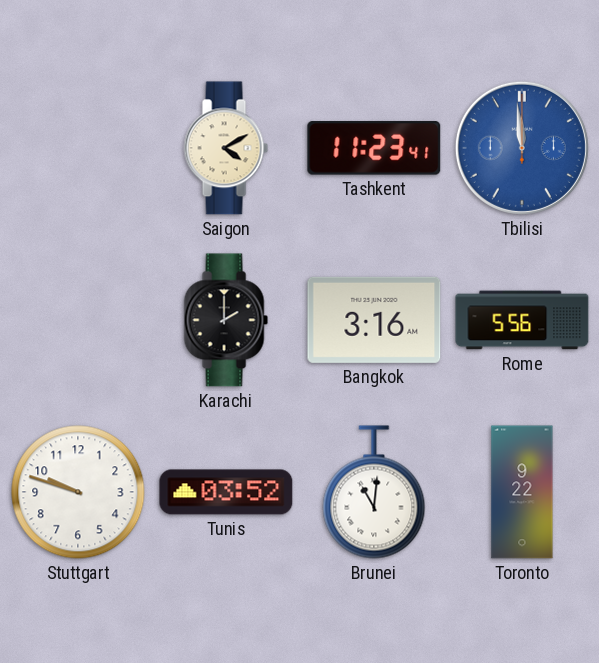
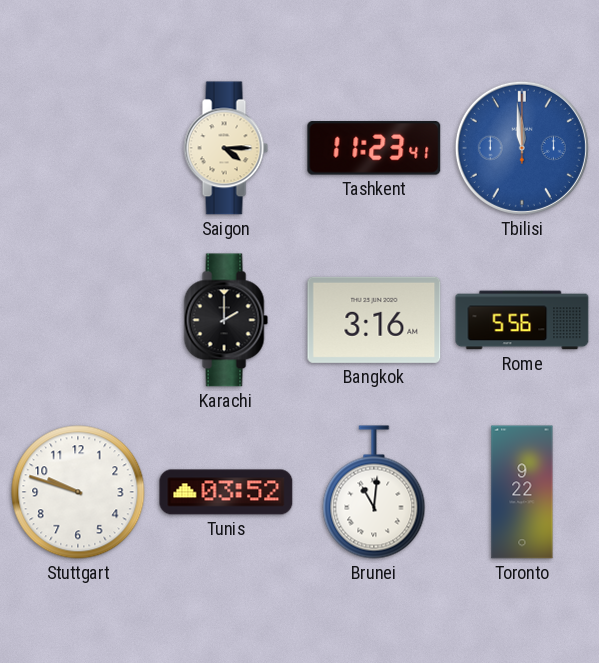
Saigon: 4:10 -> 4:15
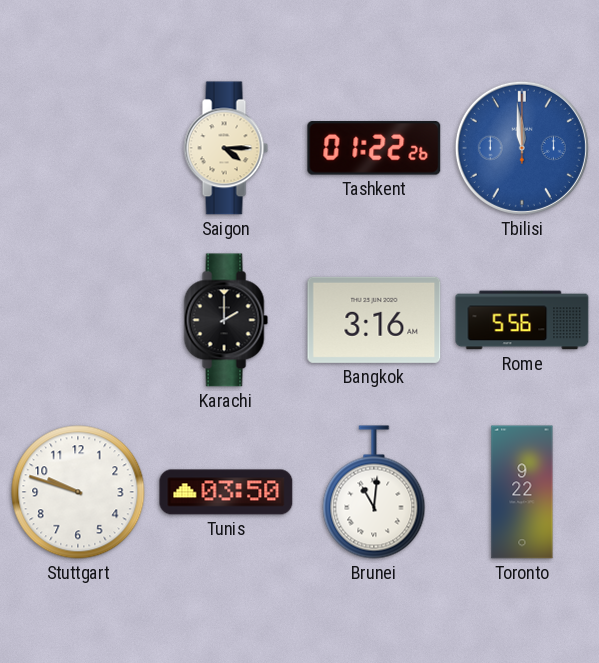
Tashkent: 11:23 -> 01:22
Tunis: 03:52 -> 03:50
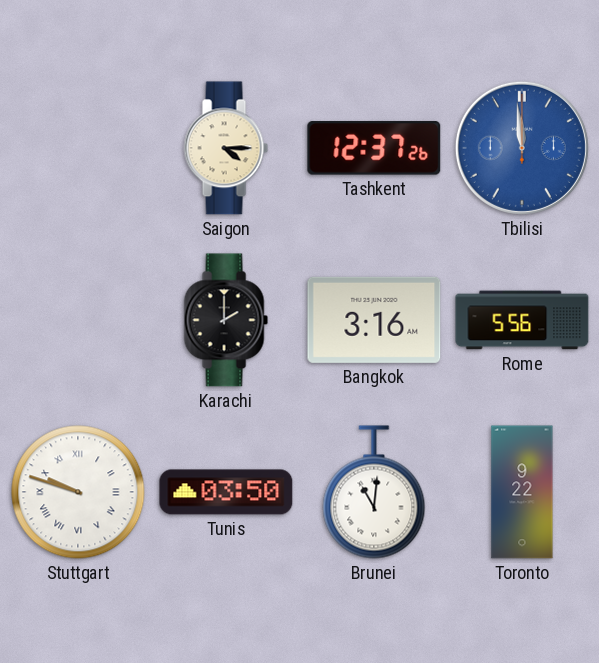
Tashkent: 01:22 -> 12:37
Stuttgart numerals: Arabic -> Roman
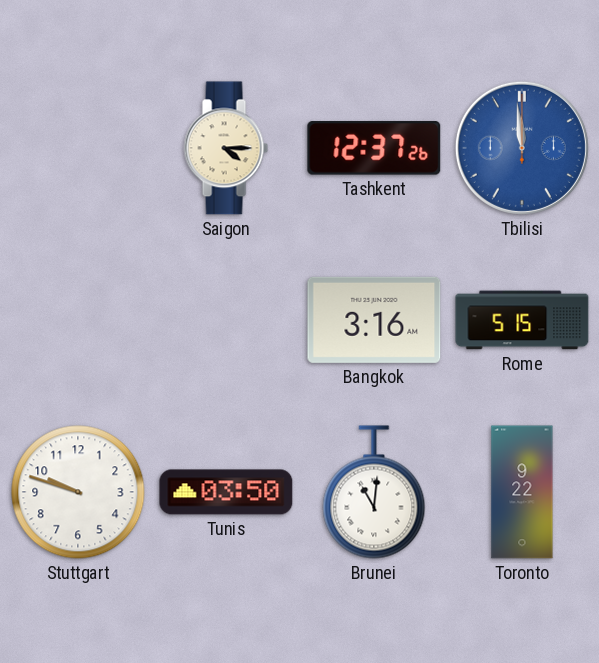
Karachi: 2:00 -> none
Rome: 5:56 -> 5:15
Stuttgart numerals: Roman -> Arabic
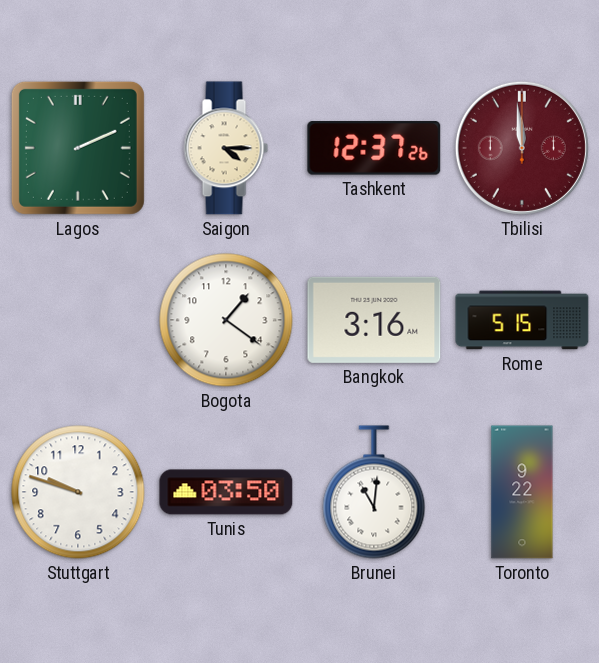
Lagos: none -> 2:11
Tbilisi dial: blue -> burgundy
Bogota: none -> 1:21
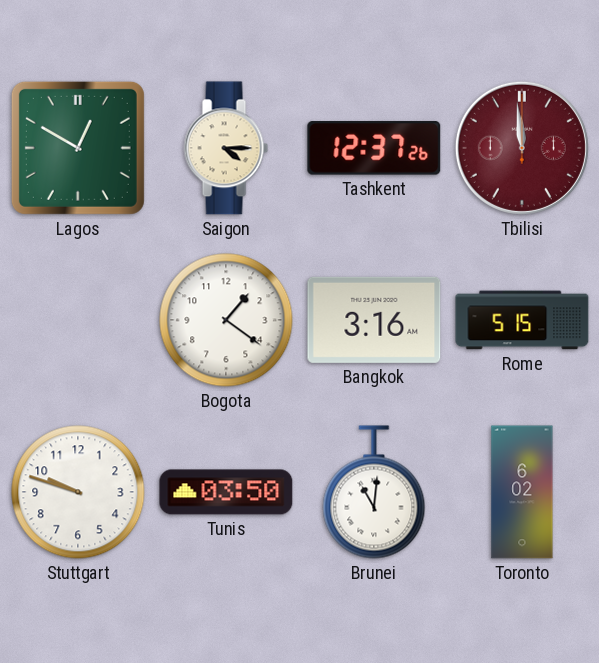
Lagos: 2:11 -> 12:50
Toronto: 9:22 -> 6:02
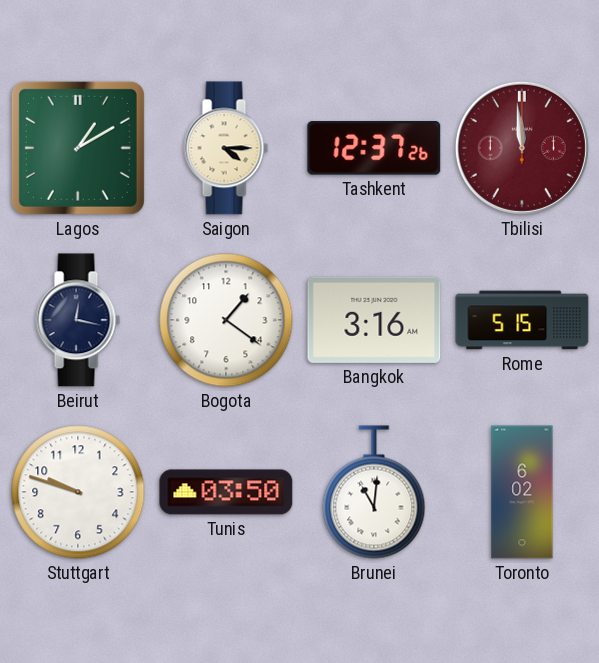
Lagos: 12:50 -> 1:10
Beirut: none -> 12:17
